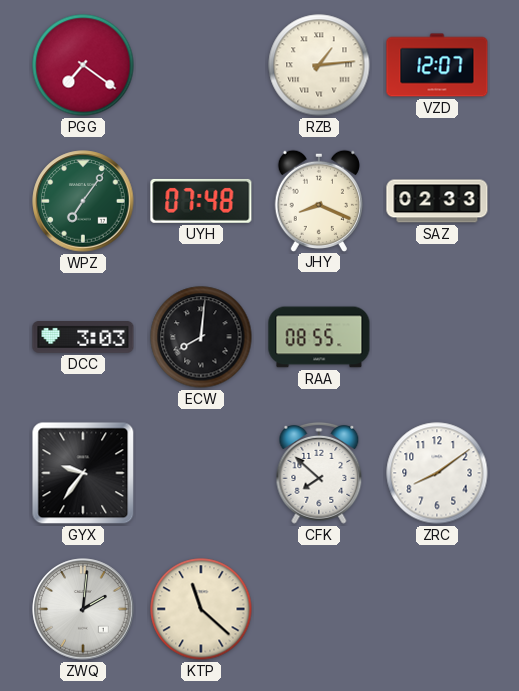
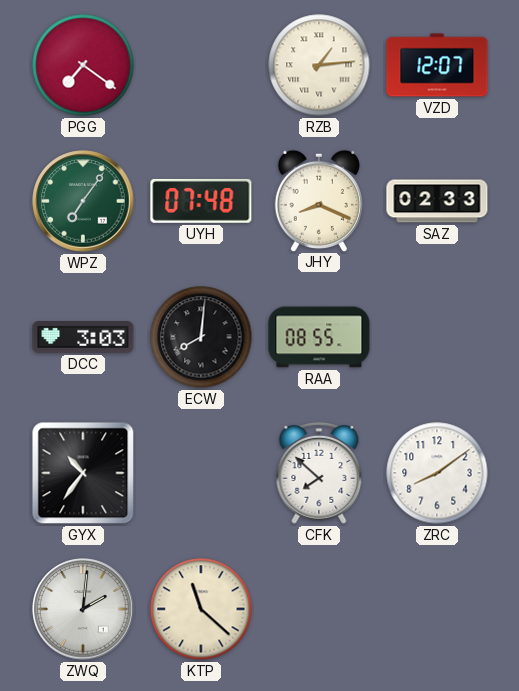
GYX: 9:36 -> 10:36
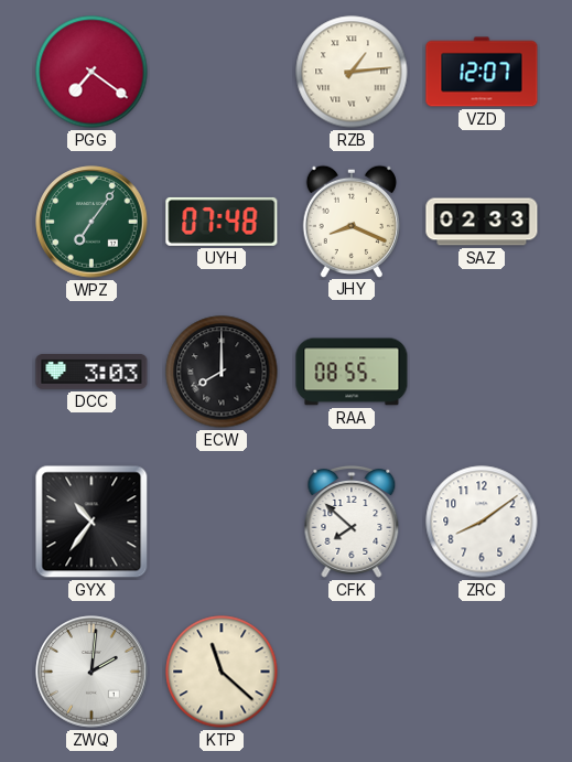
ECW: 8:01 -> 8:00
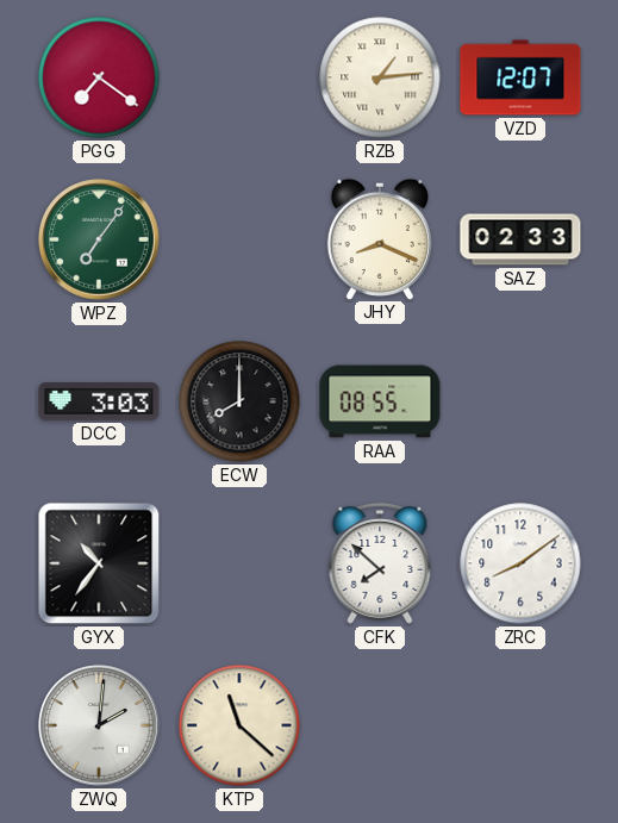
UYH: 07:48 -> none
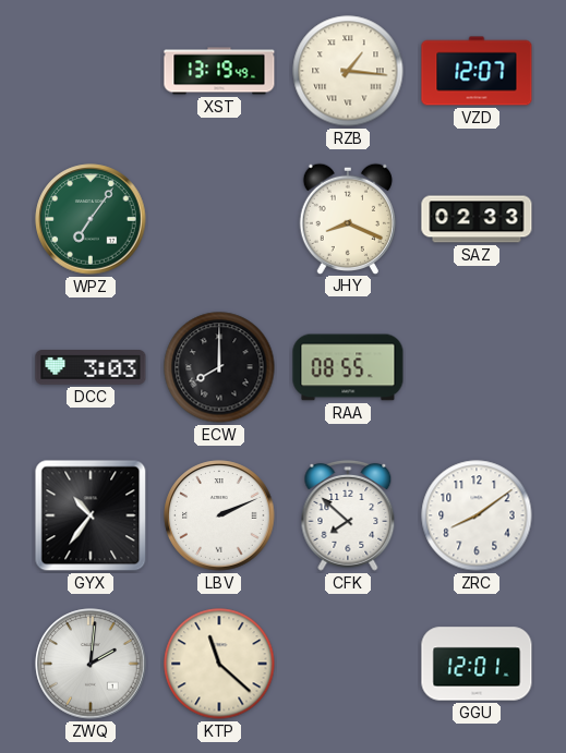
PGG: 7:21 -> none
XST: none -> 13:19
RZB: 1:14 -> 1:16
LBV: none -> 2:11
GGU: none -> 12:01
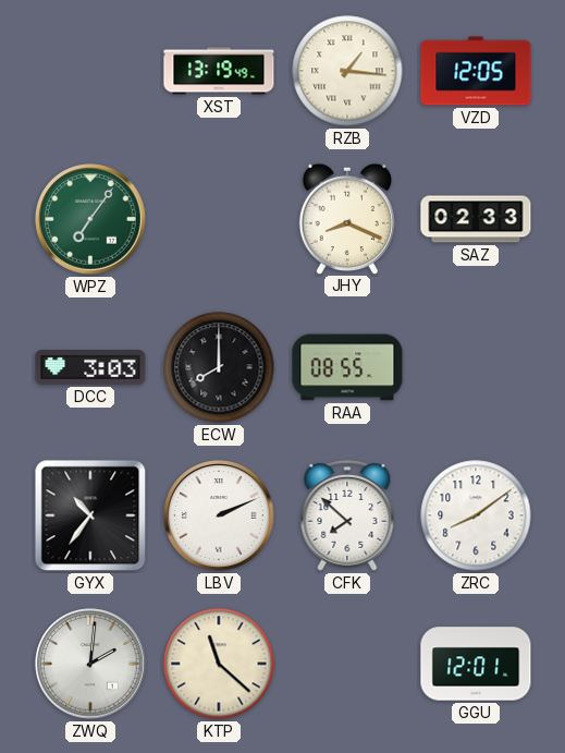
VZD: 12:07 -> 12:05
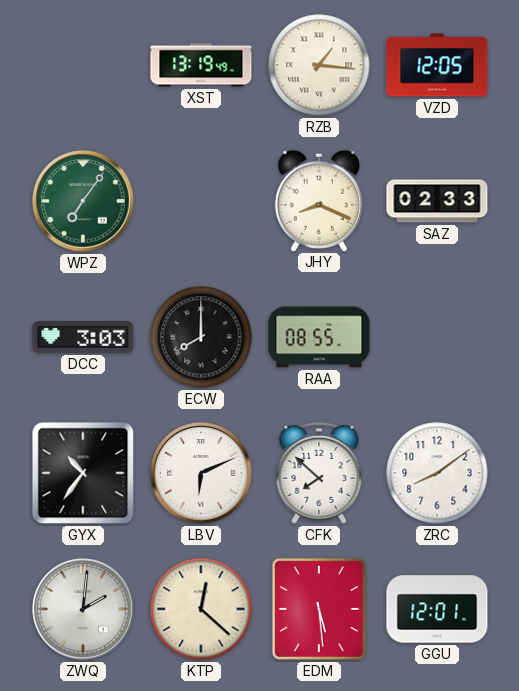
LBV: 2:11 -> 6:11
KTP: 11:22 -> 12:22
EDM: none -> 5:29
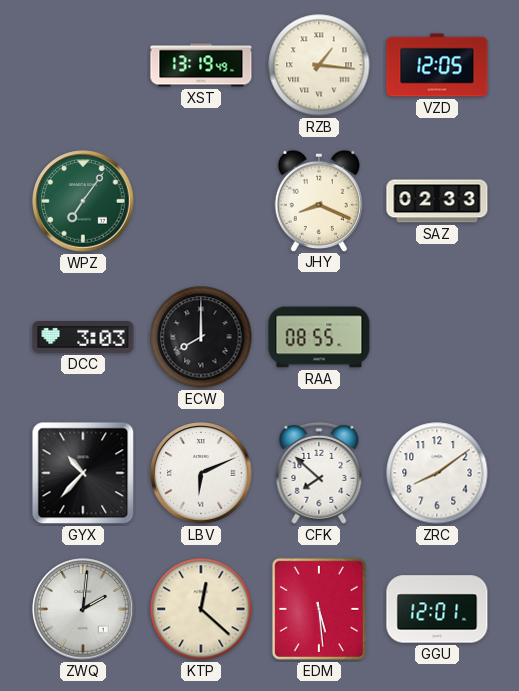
GYX: 10:36 -> 10:37
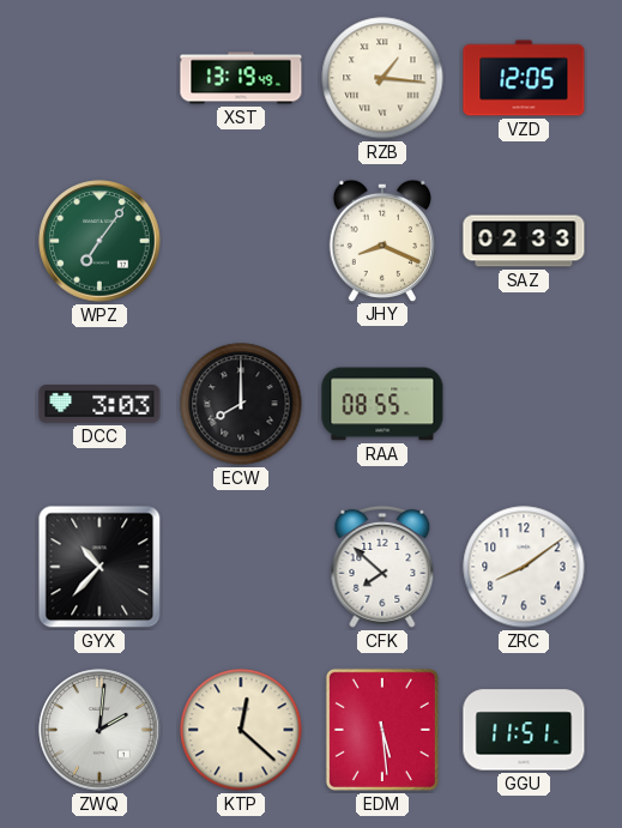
LBV: 6:11 -> none
GGU: 12:01 -> 11:51
